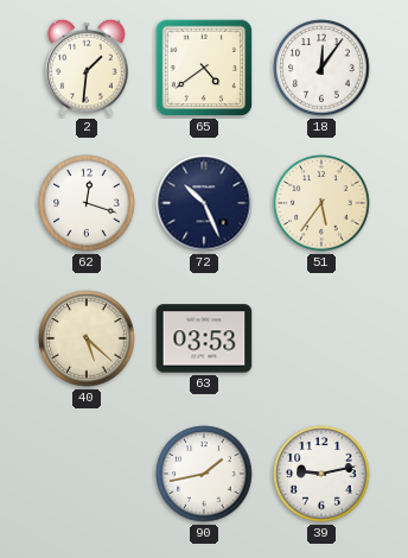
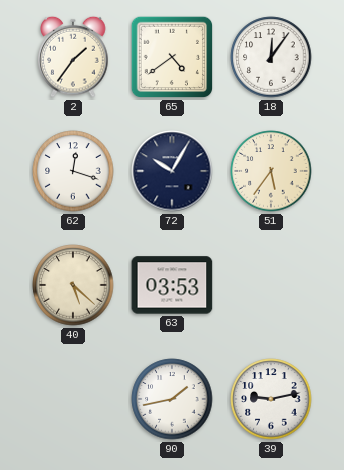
2: 1:31 -> 1:36
72: 10:26 -> 10:05
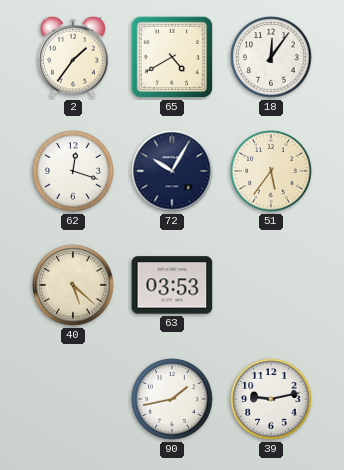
65: 4:39 -> 4:40
